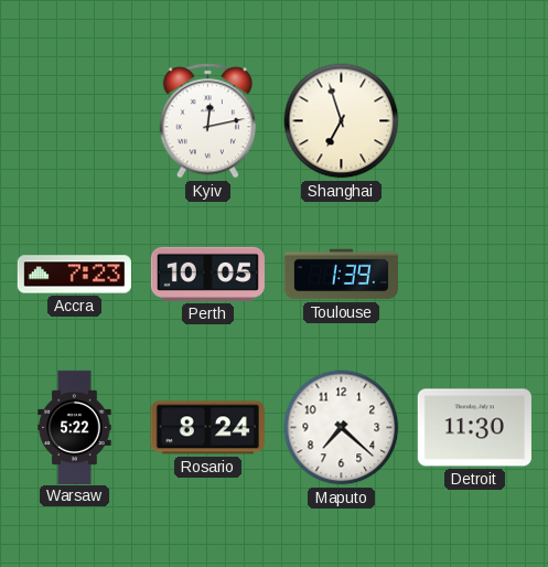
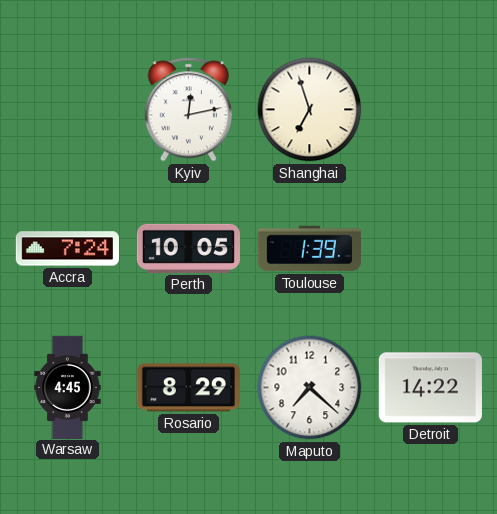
Accra: 7:23 -> 7:24
Warsaw: 5:22 -> 4:45
Rosario: 8:24 -> 8:29
Detroit: 11:30 -> 14:22
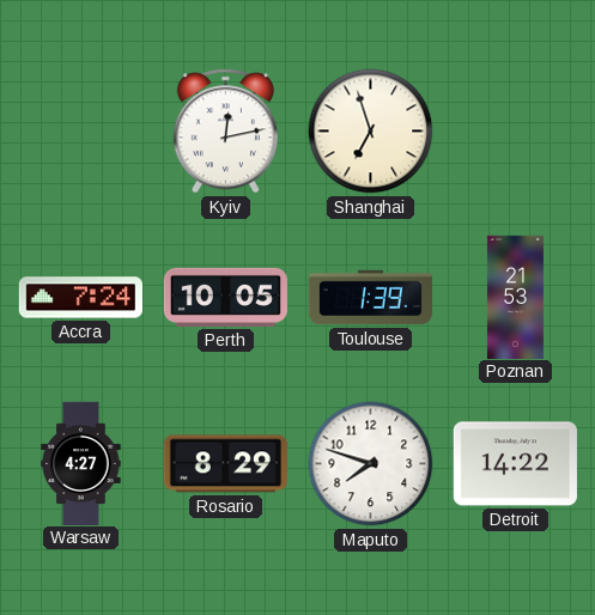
Poznan: none -> 21:53
Warsaw: 4:45 -> 4:27
Maputo: 7:22 -> 7:48
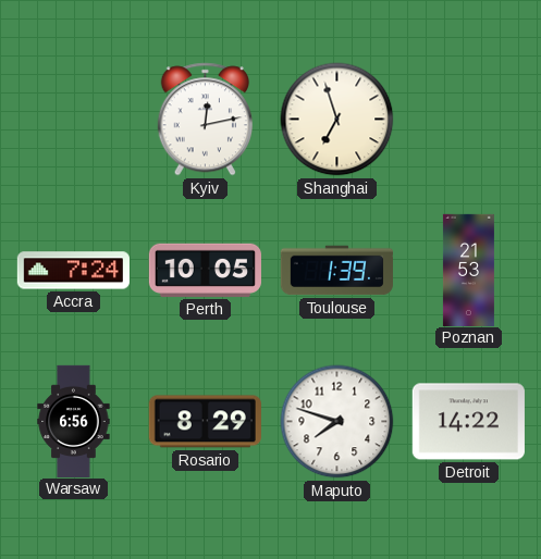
Warsaw: 4:27 -> 6:56
